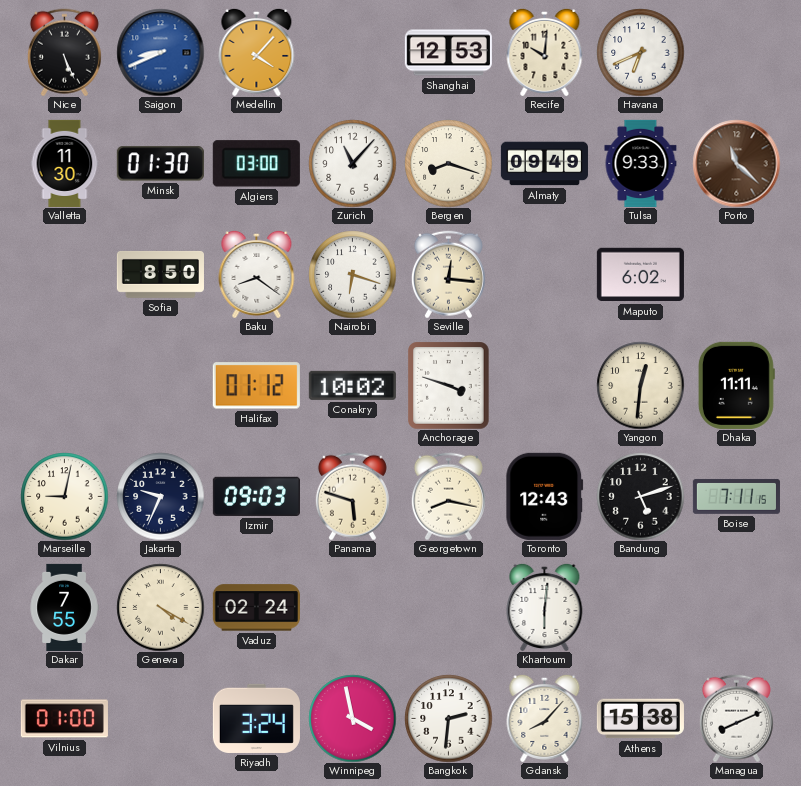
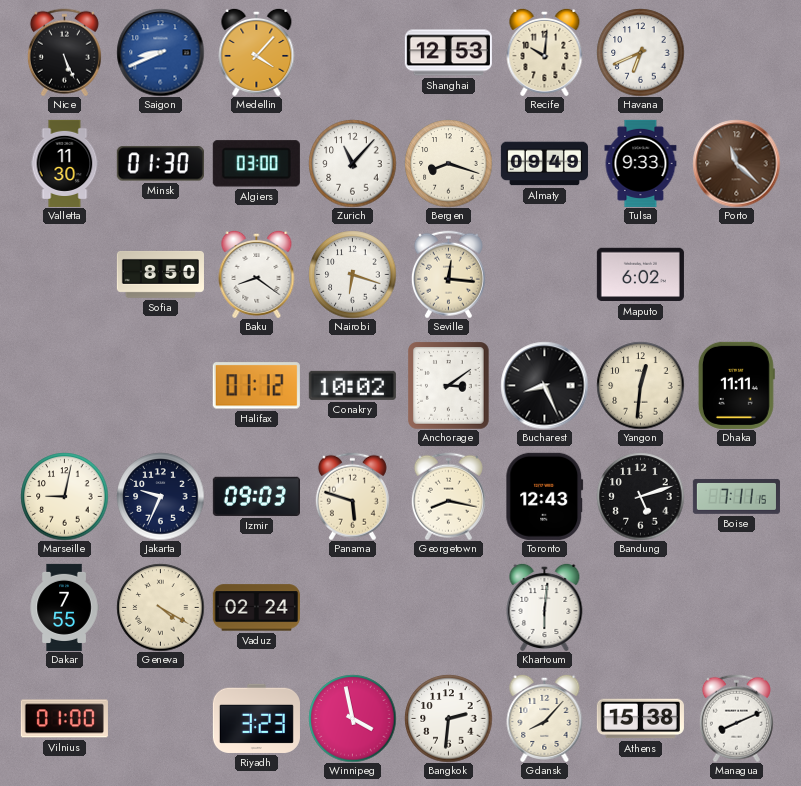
Anchorage: 3:48 -> 3:09
Bucharest: none -> 8:26
Riyadh: 3:24 -> 3:23
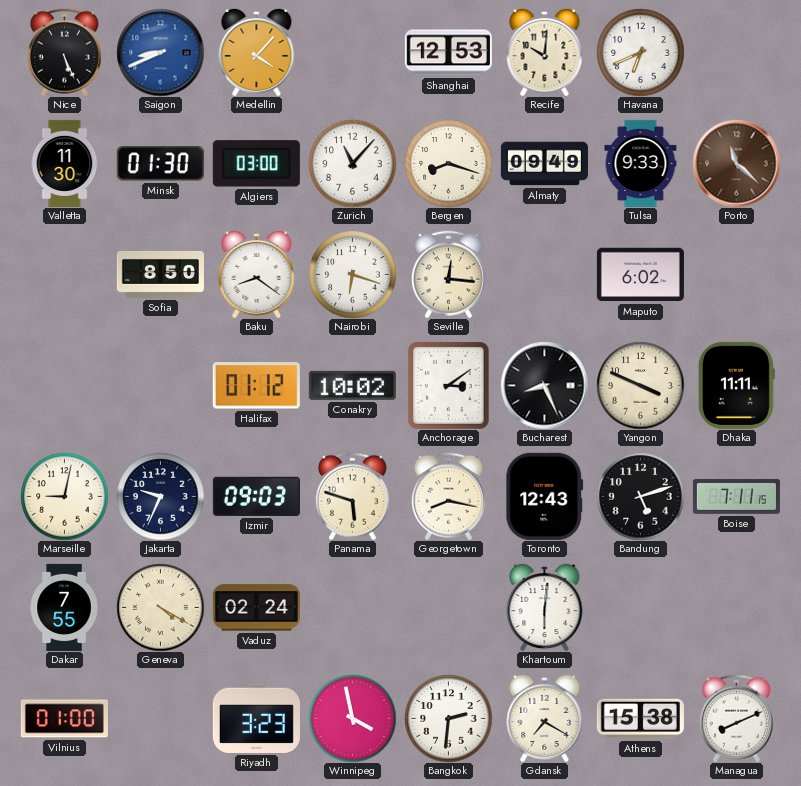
Yangon: 12:31 -> 3:49
Gdansk: 8:07 -> 7:20
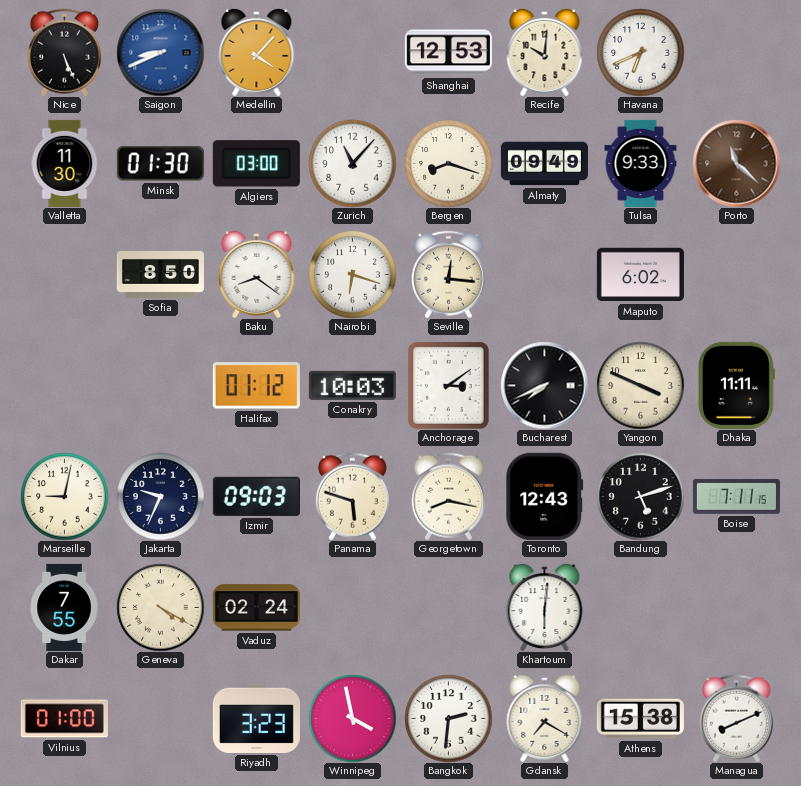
Conakry: 10:02 -> 10:03
Bucharest: 8:26 -> 7:41
